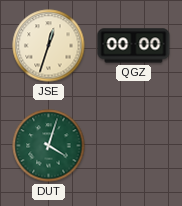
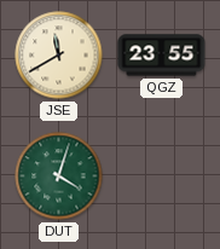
JSE: 12:33 -> 11:40
QGZ: 00:00 -> 23:55
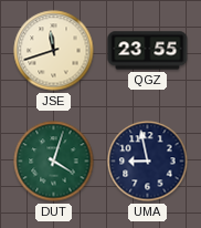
JSE: 11:40 -> 11:42
UMA: none -> 8:58
